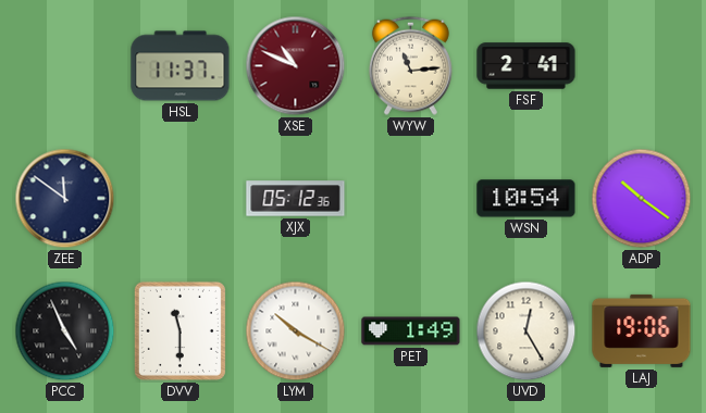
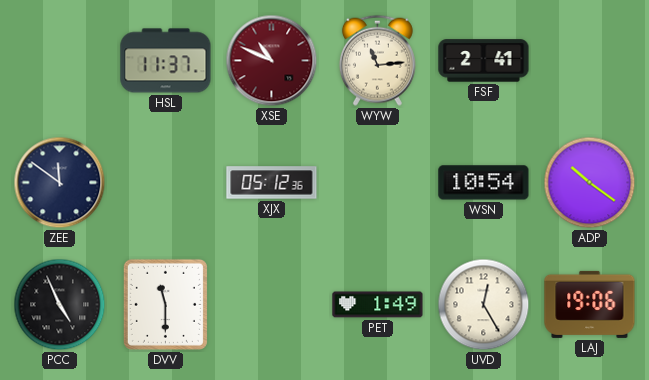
LYM: 10:20 -> none
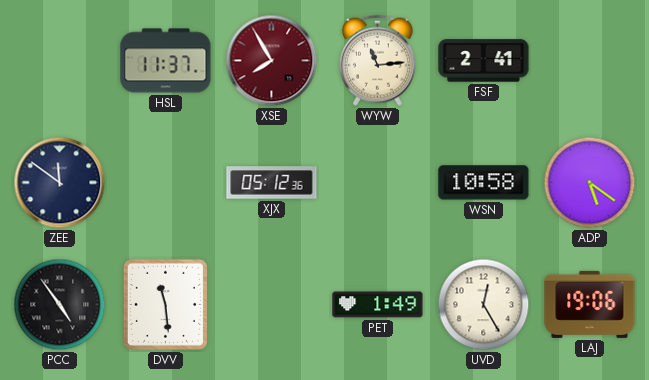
XSE: 10:49 -> 7:55
WSN: 10:54 -> 10:58
ADP: 10:21 -> 5:21
PCC: 4:56 -> 4:54
DVV: 11:30 -> 11:29
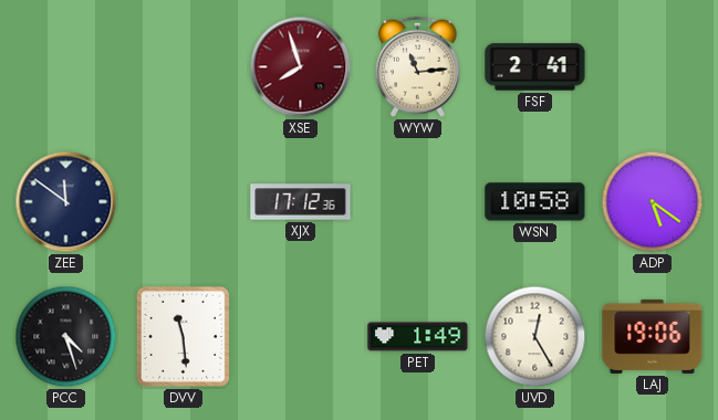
HSL: 11:37 -> none
XSE: 7:55 -> 7:57
XJX: 05:12 -> 17:12
PCC: 4:54 -> 4:27
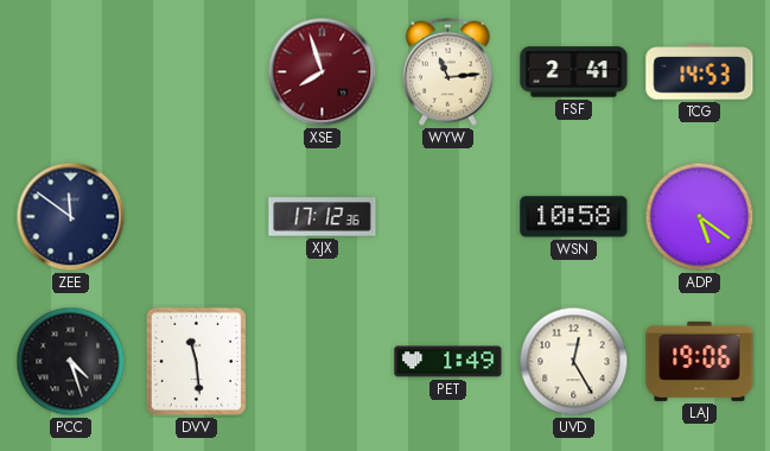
TCG: none -> 14:53
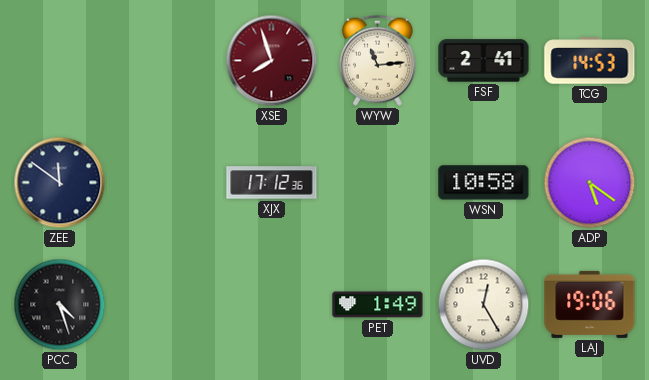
DVV: 11:29 -> none
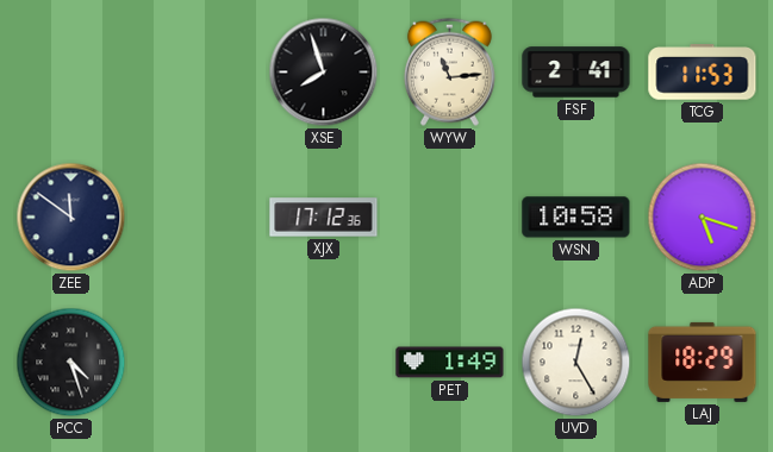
XSE dial: burgundy -> black
TCG: 14:53 -> 11:53
ADP: 5:21 -> 5:18
LAJ: 19:06 -> 18:29
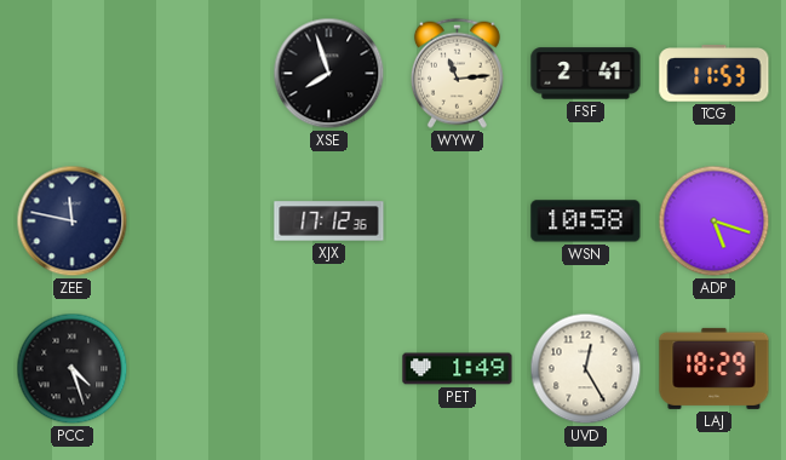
ZEE: 11:51 -> 11:47
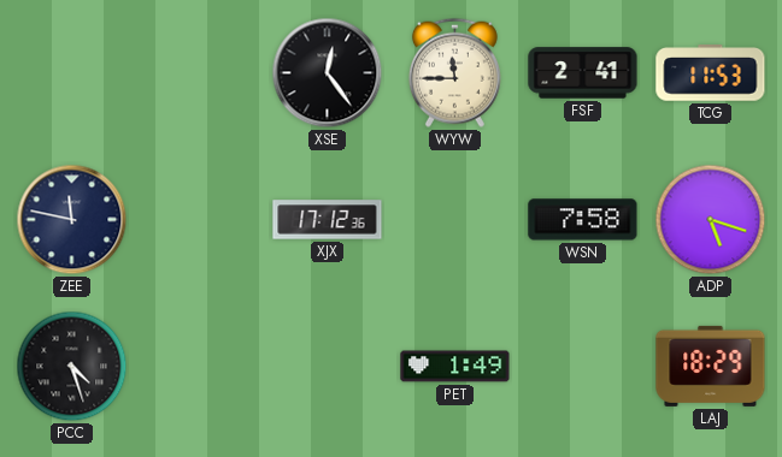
XSE: 7:57 -> 12:24
WYW: 11:14 -> 11:45
WSN: 10:58 -> 7:58
UVD: 12:25 -> none
